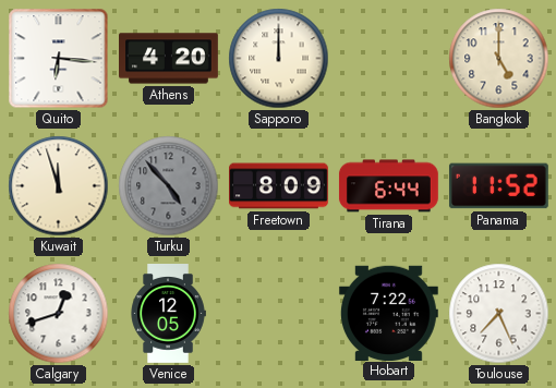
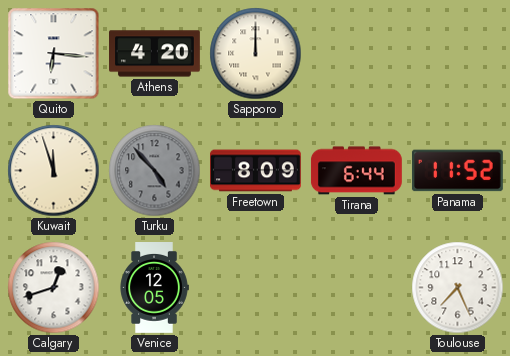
Bangkok: 5:00 -> none
Hobart: 7:22 -> none
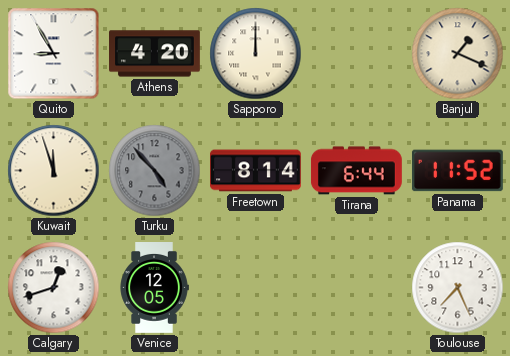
Quito: 6:16 -> 8:55
Banjul: none -> 1:19
Freetown: 8:09 -> 8:14
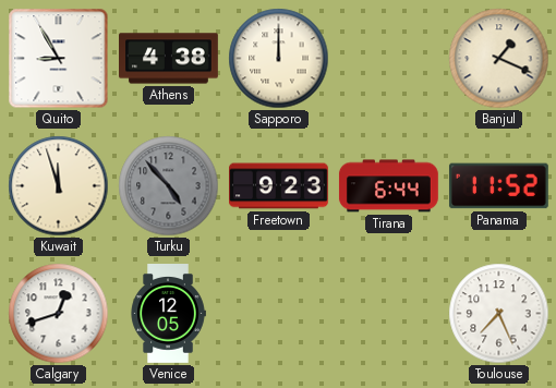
Athens: 4:20 -> 4:38
Freetown: 8:14 -> 9:23
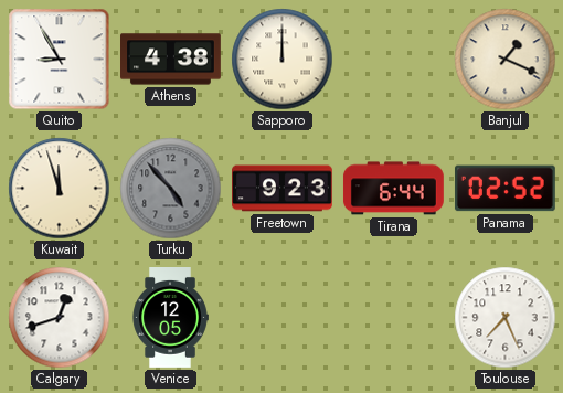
Panama: 11:52 -> 02:52
